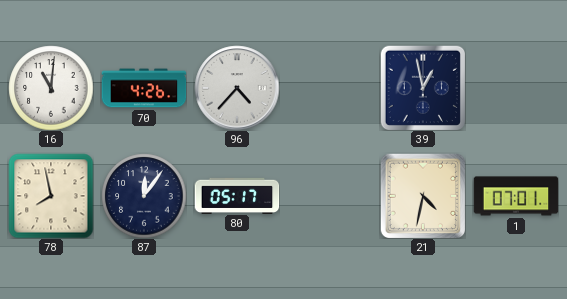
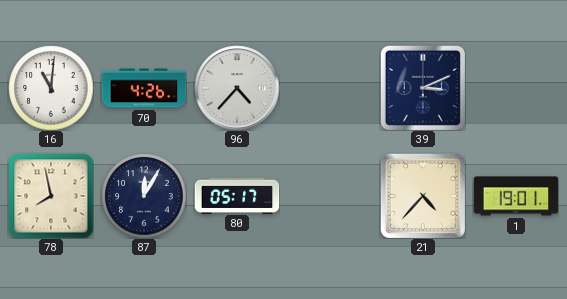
39: 12:58 -> 3:11
87: 12:06 -> 12:05
21: 4:32 -> 4:37
1: 07:01 -> 19:01
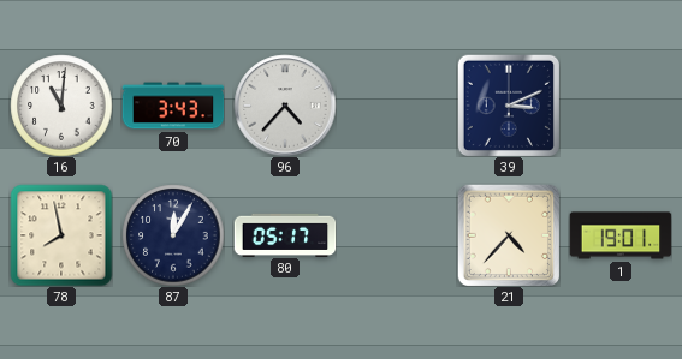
70: 4:26 -> 3:43
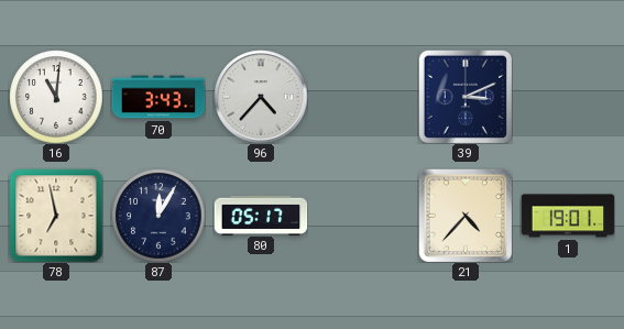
78: 7:58 -> 6:58
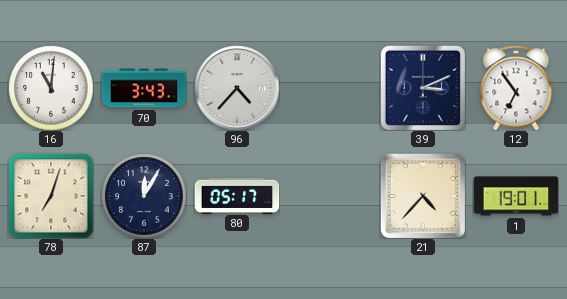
12: none -> 6:54
78: 6:58 -> 7:03
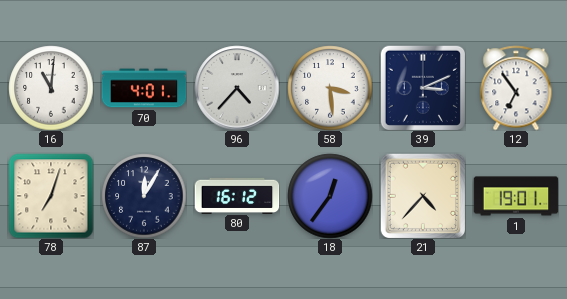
70: 3:43 -> 4:01
58: none -> 3:29
80: 05:17 -> 16:12
18: none -> 12:36
